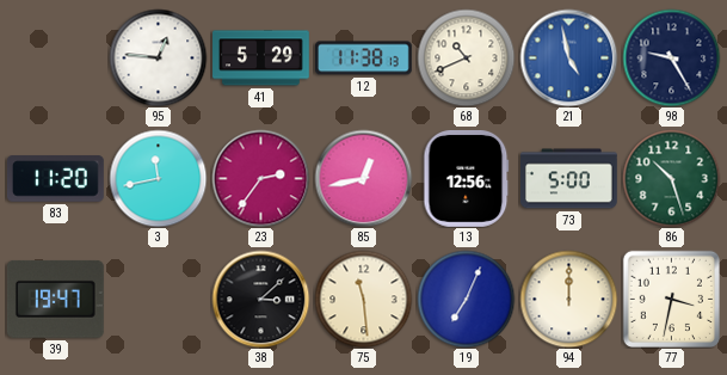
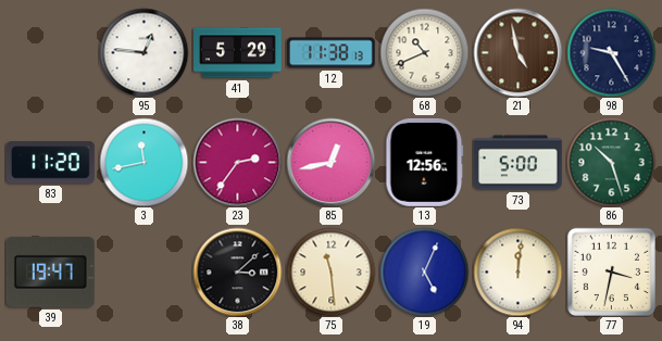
21 dial: blue -> brown
19: 7:04 -> 5:04
94: 12:00 -> 12:01
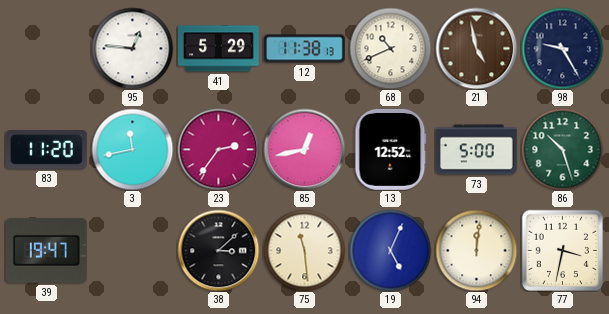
13: 12:56 -> 12:52
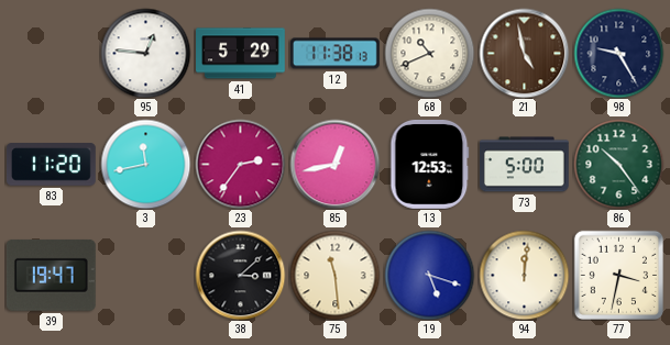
13: 12:52 -> 12:53
86: 10:27 -> 10:24
19: 5:04 -> 5:18
